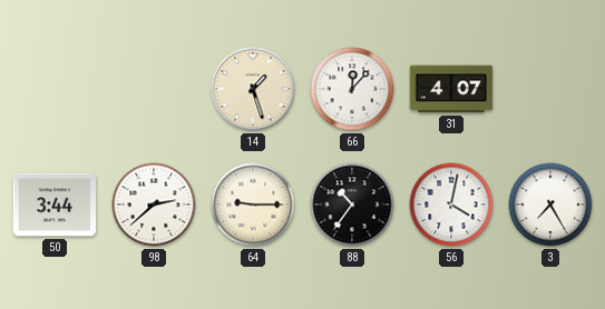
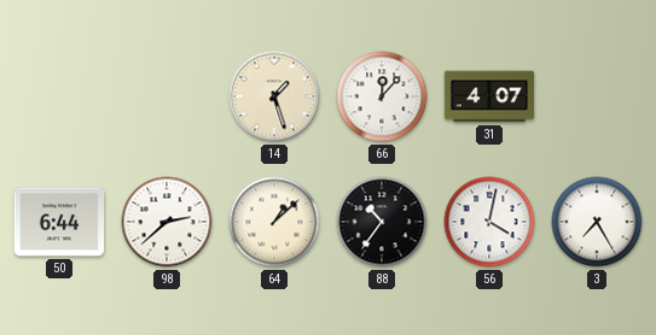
50: 3:44 -> 6:44
64: 9:15 -> 1:08
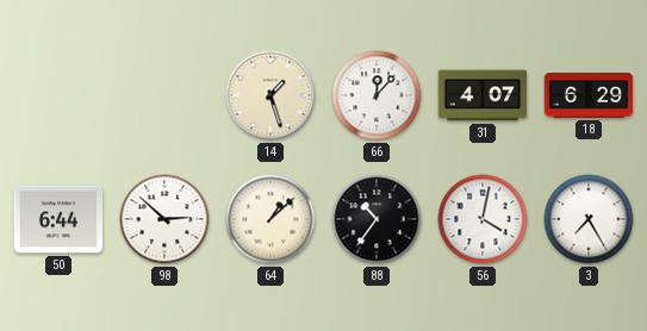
18: none -> 6:29
98: 2:38 -> 2:52
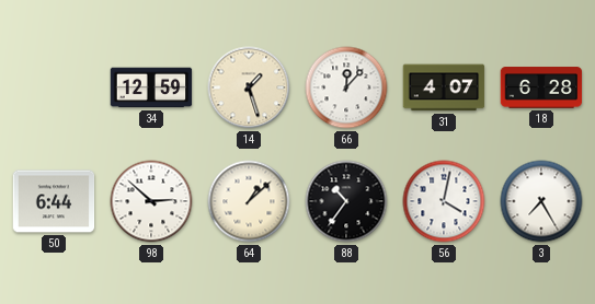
34: none -> 12:59
18: 6:29 -> 6:28
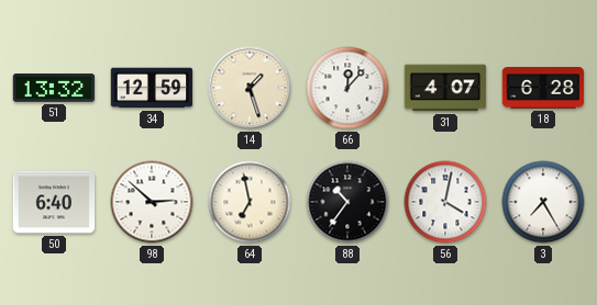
51: none -> 13:32
50: 6:44 -> 6:40
64: 1:08 -> 6:58
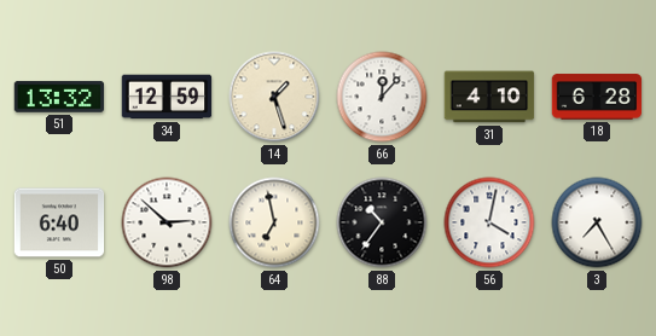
31: 4:07 -> 4:10
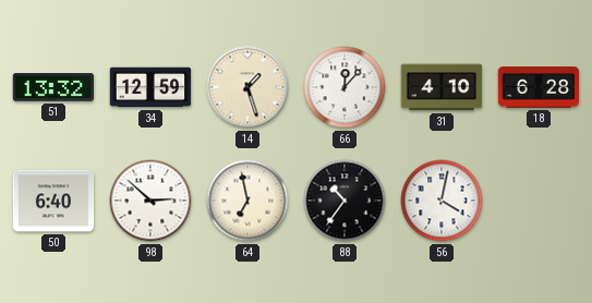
3: 7:25 -> none
